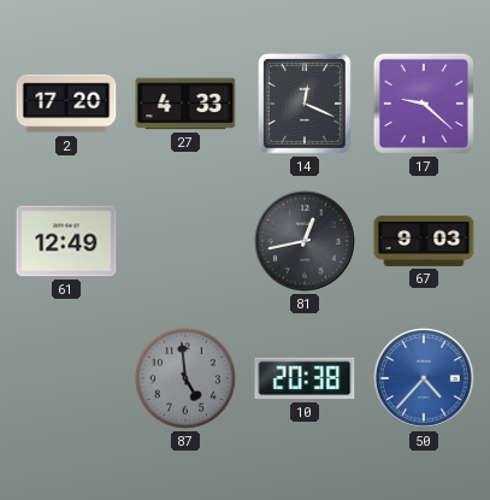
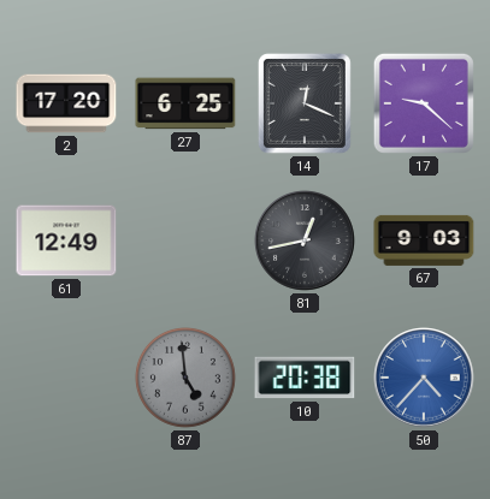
27: 4:33 -> 6:25
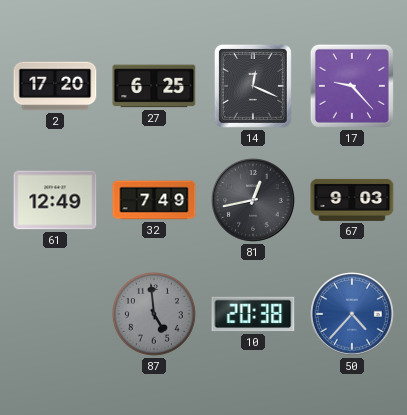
17: 9:22 -> 9:23
32: none -> 7:49
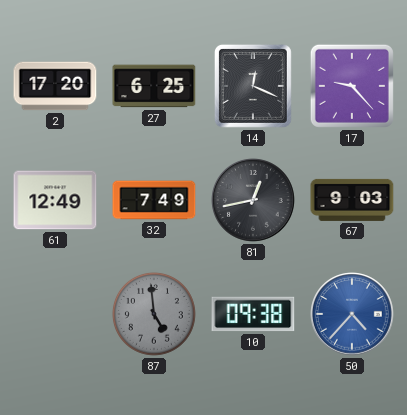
10: 20:38 -> 09:38
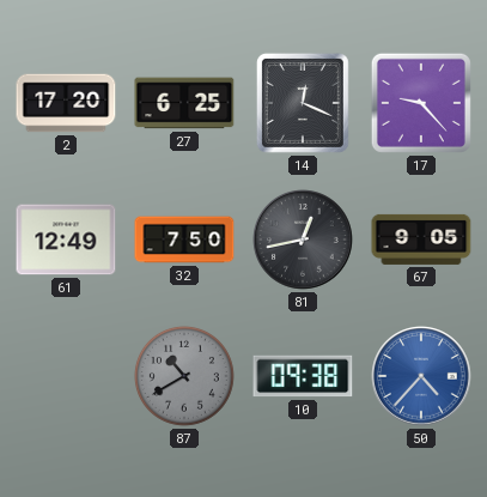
32: 7:49 -> 7:50
67: 9:03 -> 9:05
87: 4:59 -> 10:40
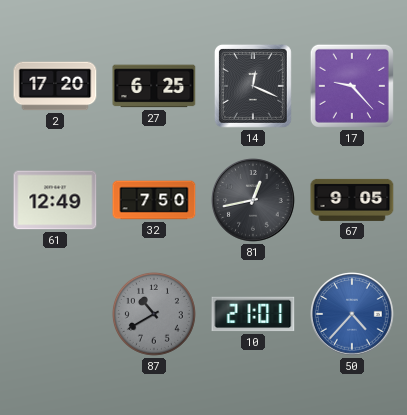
10: 09:38 -> 21:01
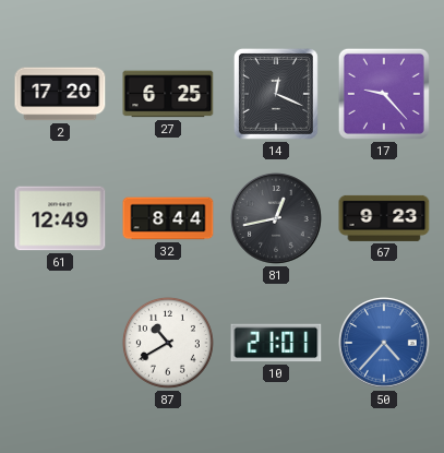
32: 7:50 -> 8:44
67: 9:05 -> 9:23
87 dial: grey -> white
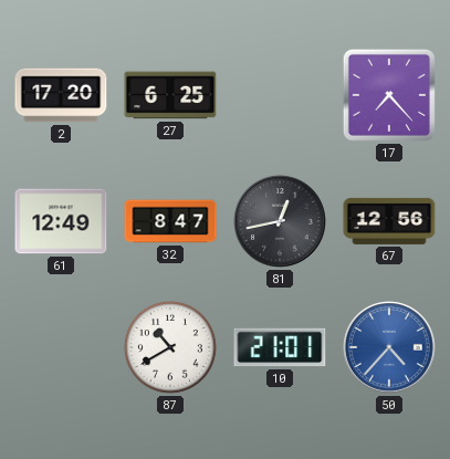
14: 12:19 -> none
17: 9:23 -> 7:23
32: 8:44 -> 8:47
67: 9:23 -> 12:56
